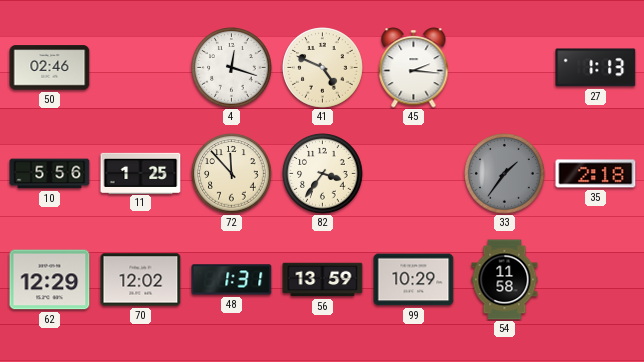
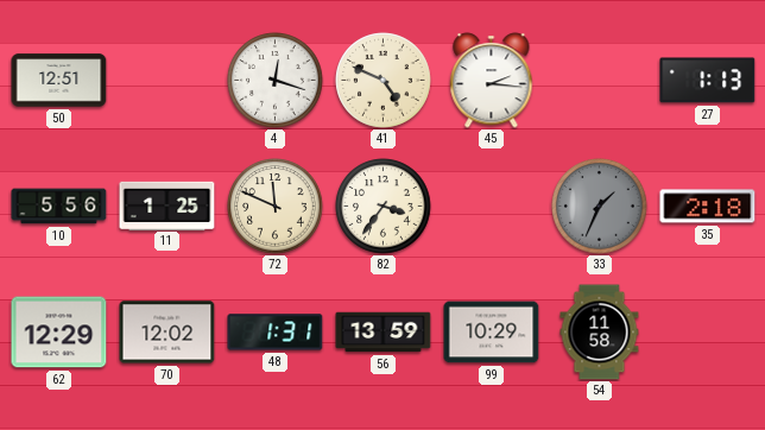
50: 02:46 -> 12:51
72: 11:53 -> 11:49
33: 1:36 -> 1:34
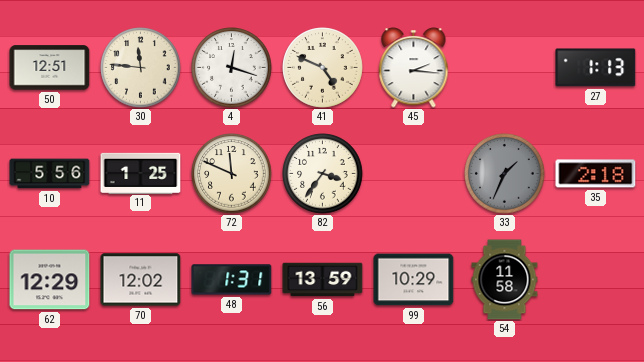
30: none -> 11:46
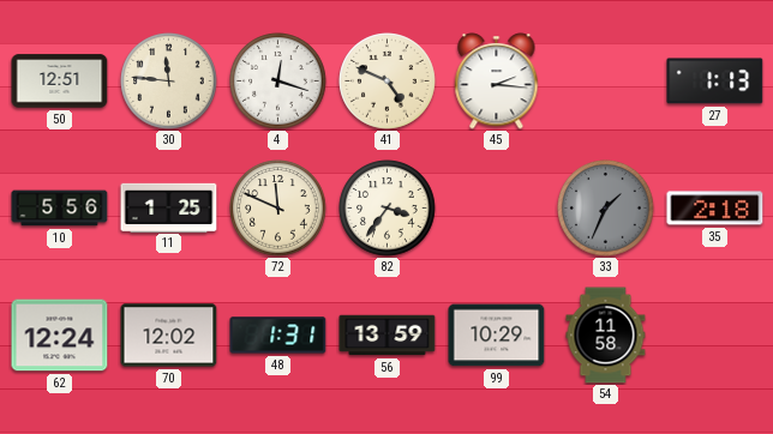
62: 12:29 -> 12:24
